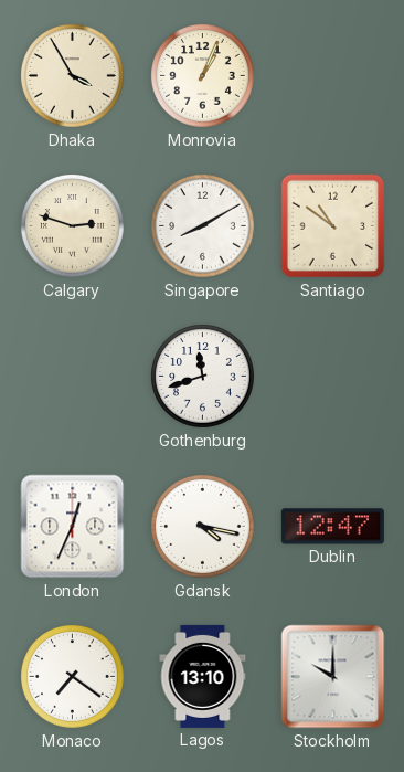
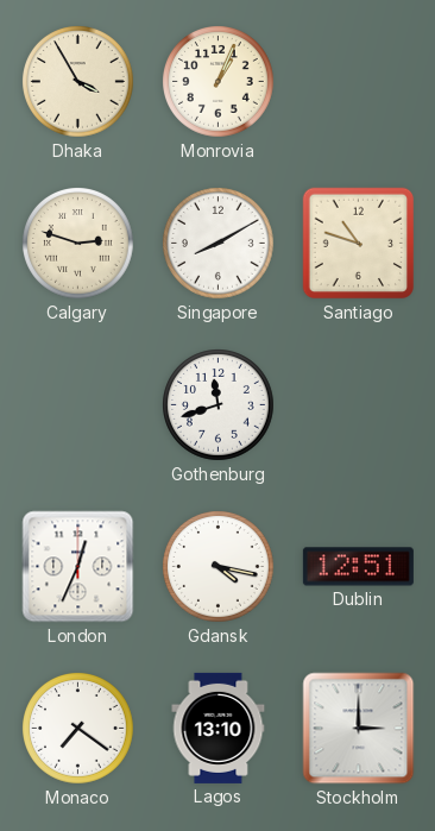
Santiago: 10:51 -> 10:48
Dublin: 12:47 -> 12:51
Stockholm: 10:00 -> 3:00
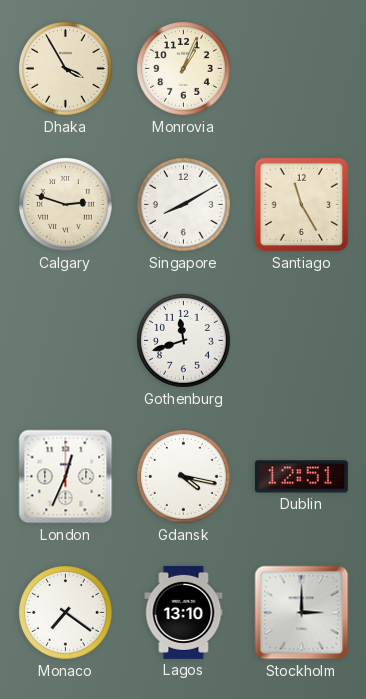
Santiago: 10:48 -> 11:25
